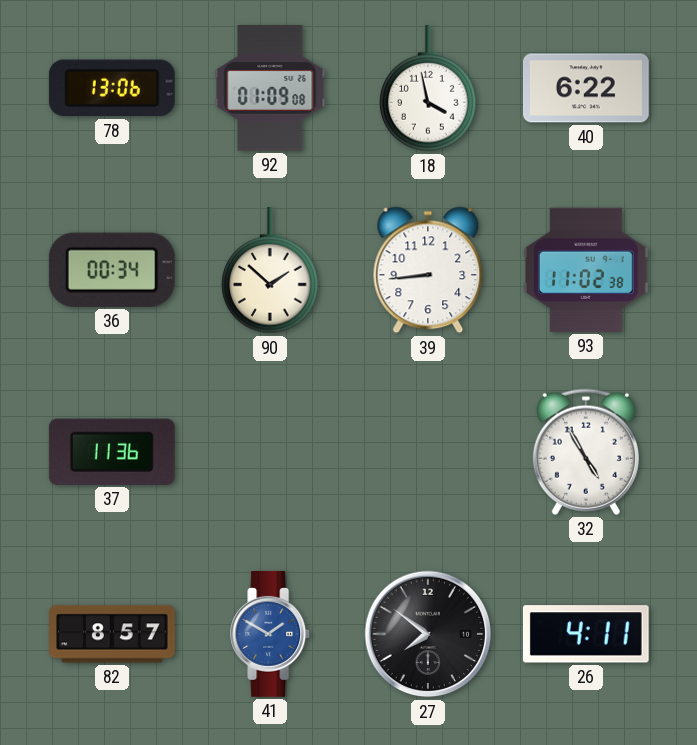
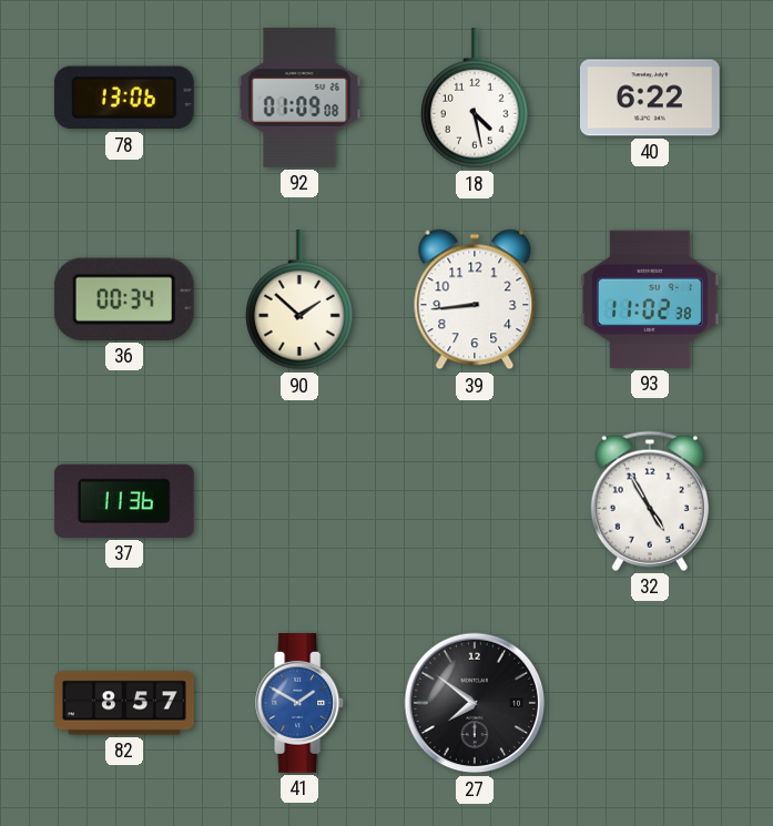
18: 3:58 -> 4:28
26: 4:11 -> none
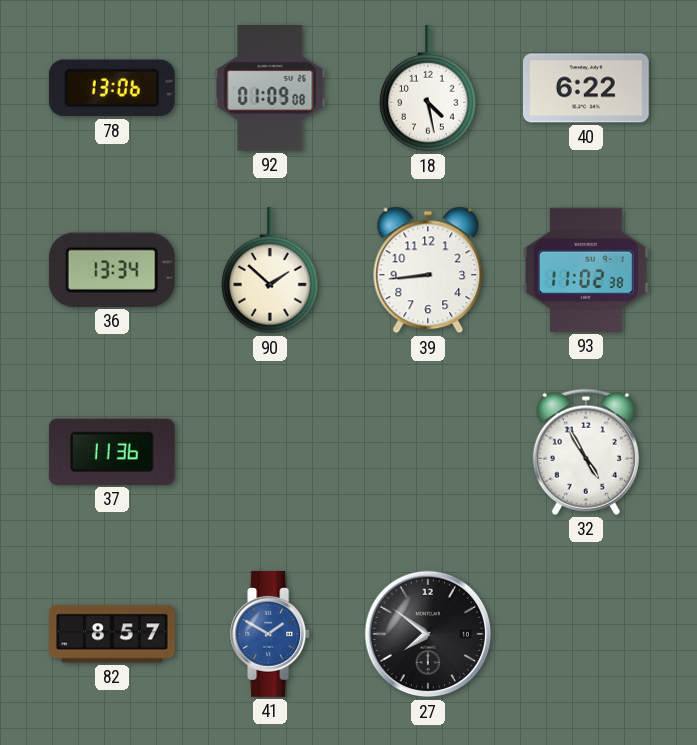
36: 00:34 -> 13:34
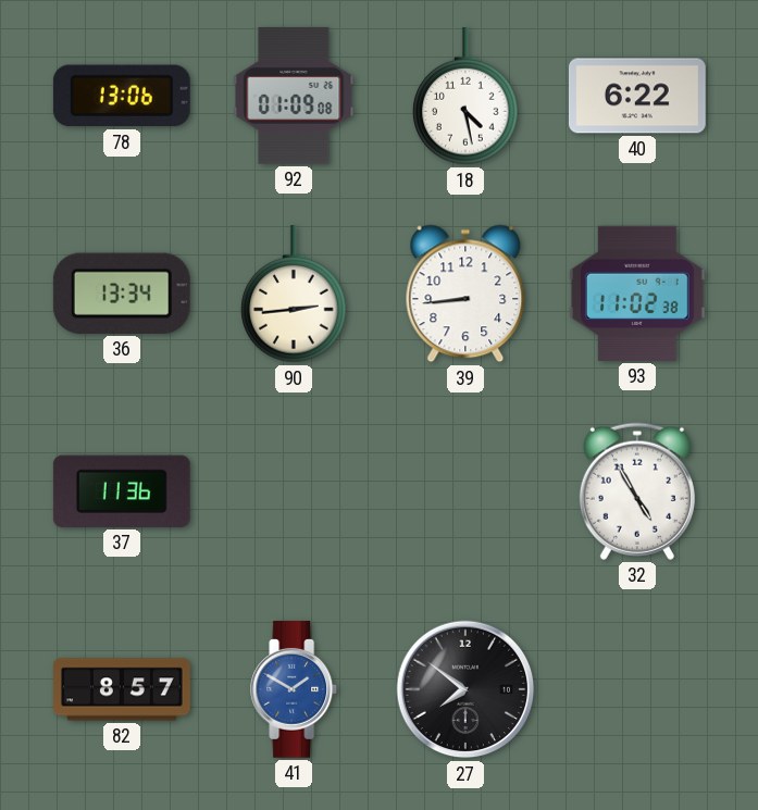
90: 1:52 -> 2:44
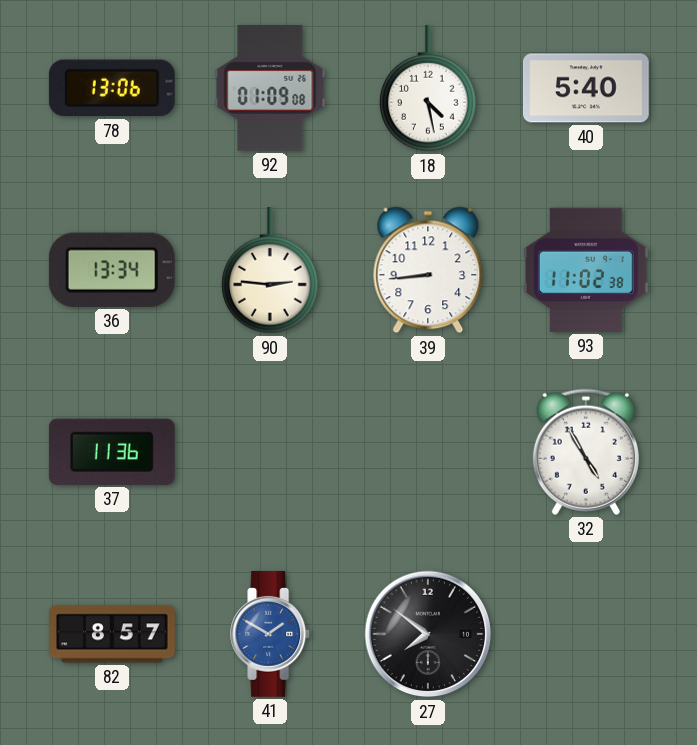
40: 6:22 -> 5:40
90: 2:44 -> 2:46
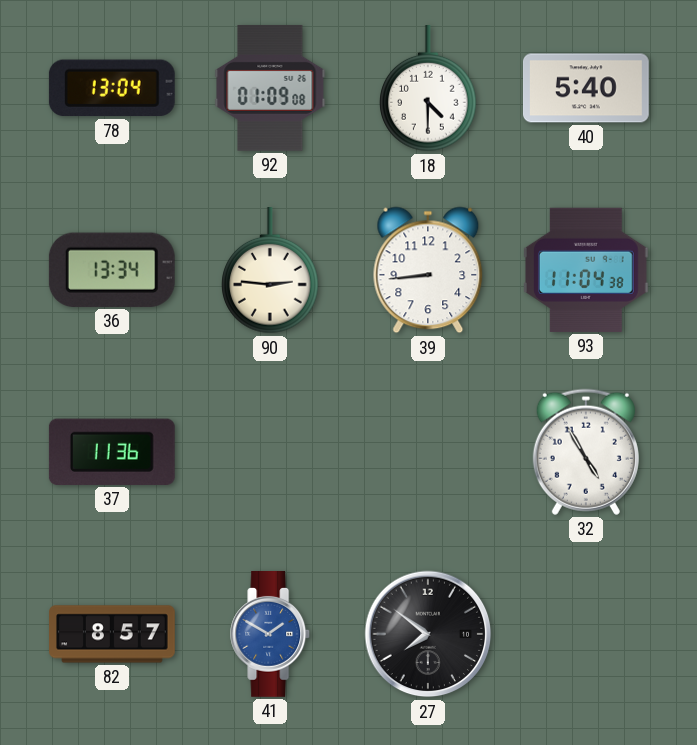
78: 13:06 -> 13:04
18: 4:28 -> 4:30
93: 11:02 -> 11:04
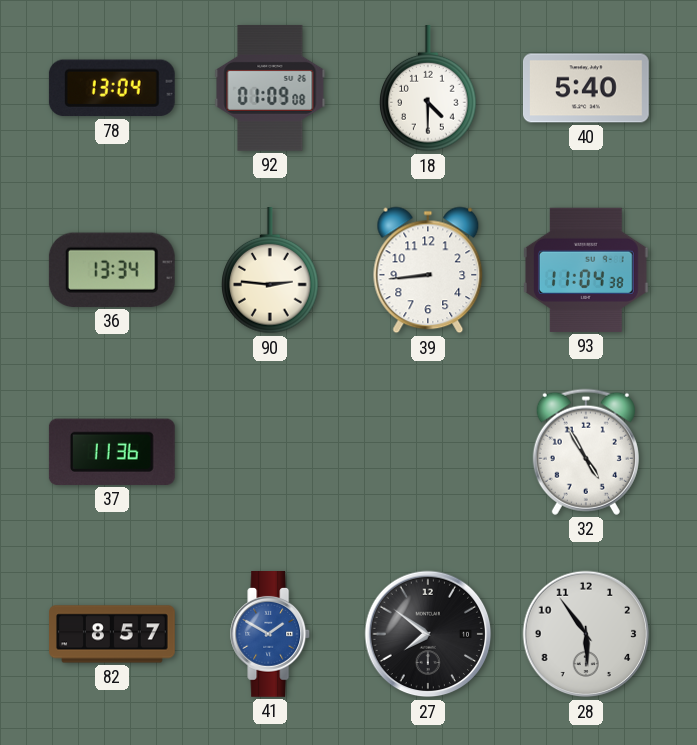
28: none -> 5:54
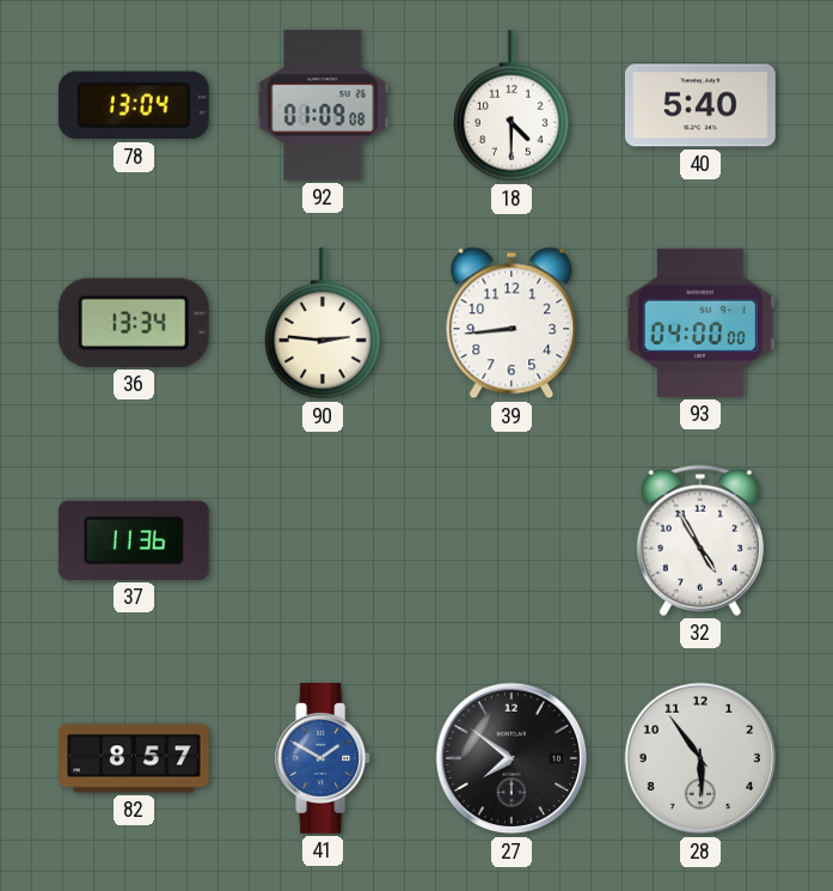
93: 11:04 -> 04:00
